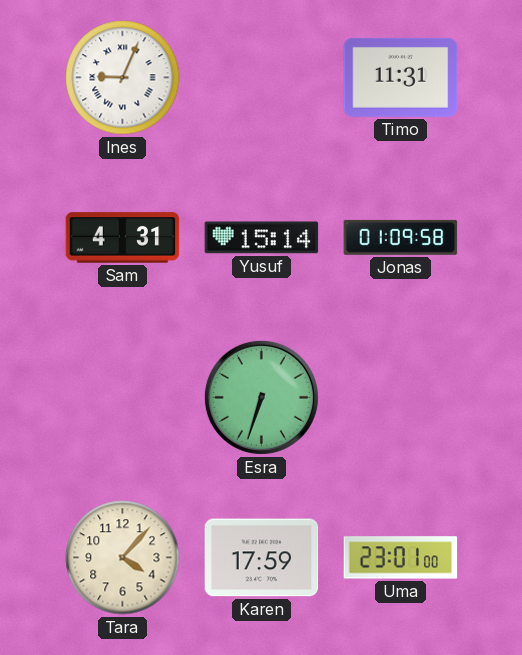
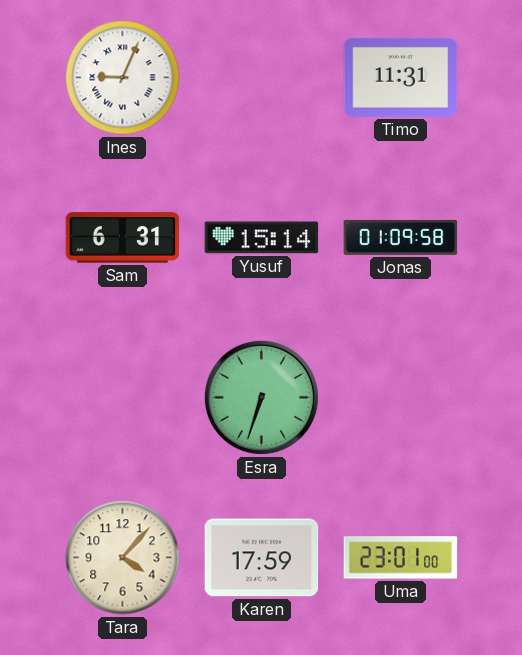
Sam: 4:31 -> 6:31
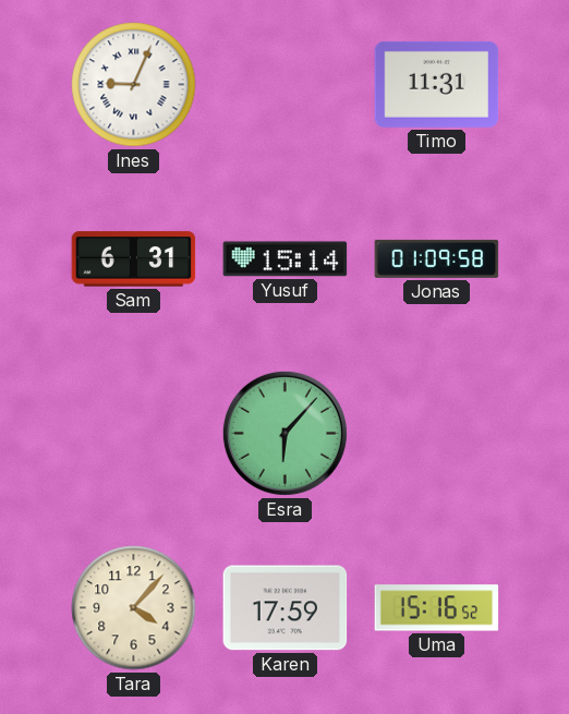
Esra: 6:33 -> 6:07
Uma: 23:01 -> 15:16
